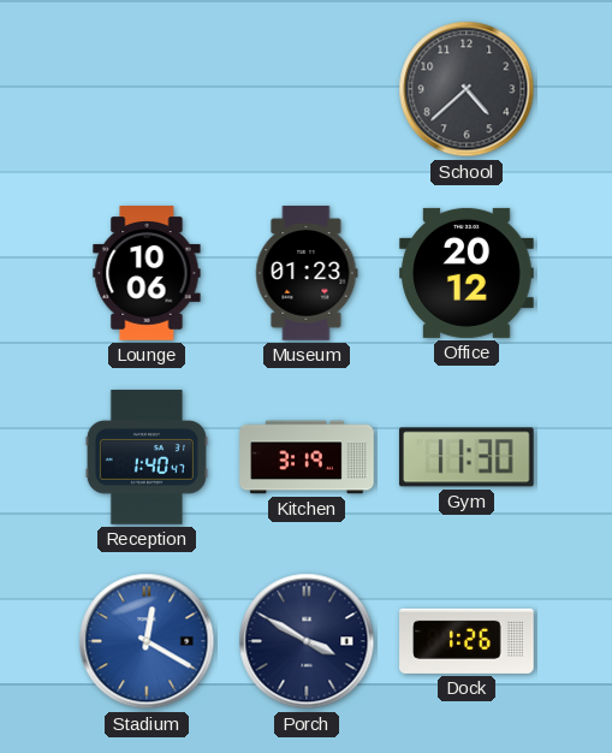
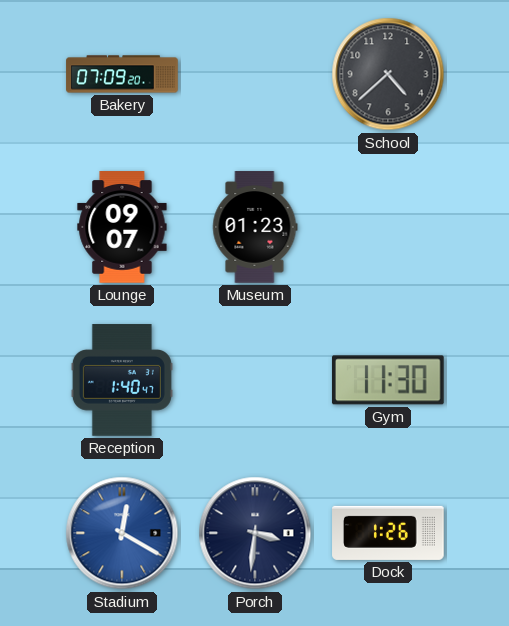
Bakery: none -> 07:09
Lounge: 10:06 -> 09:07
Office: 20:12 -> none
Kitchen: 3:19 -> none
Porch: 3:50 -> 3:31
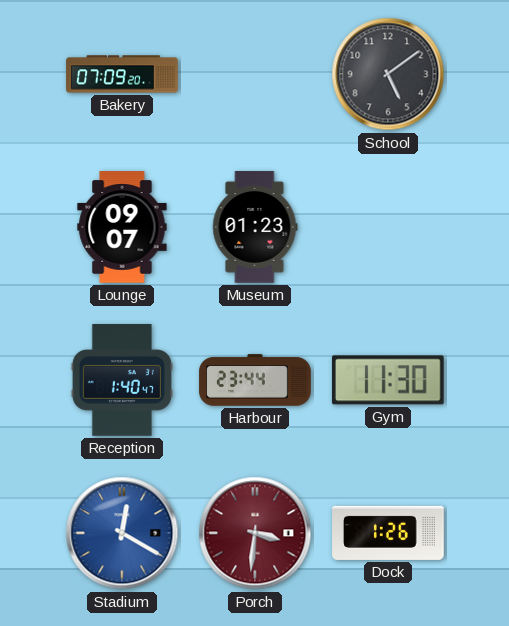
School: 4:38 -> 5:09
Harbour: none -> 23:44
Porch dial: navy -> burgundy
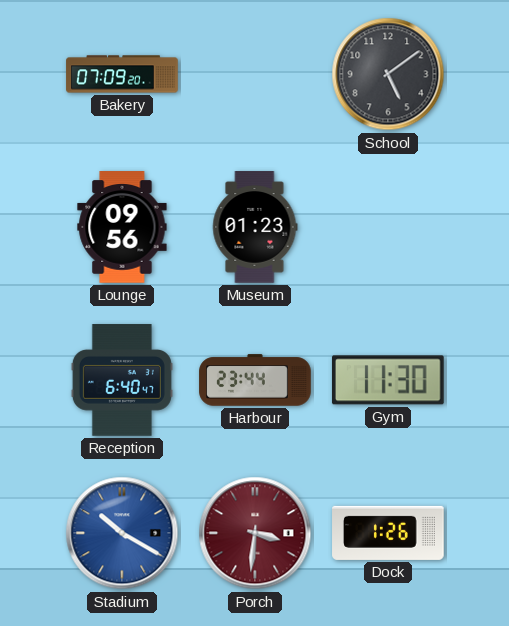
Lounge: 09:07 -> 09:56
Reception: 1:40 -> 6:40
Stadium: 12:20 -> 10:20
